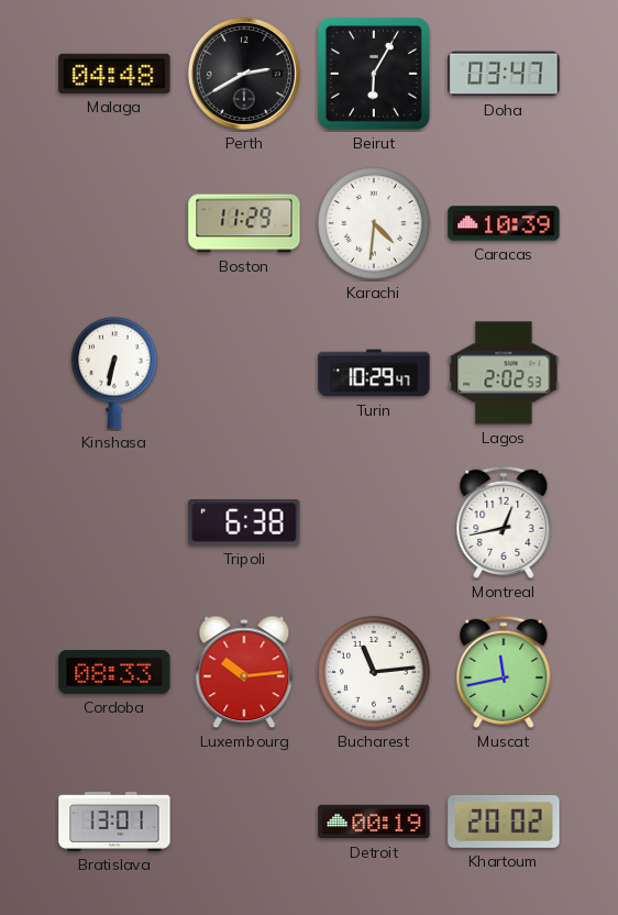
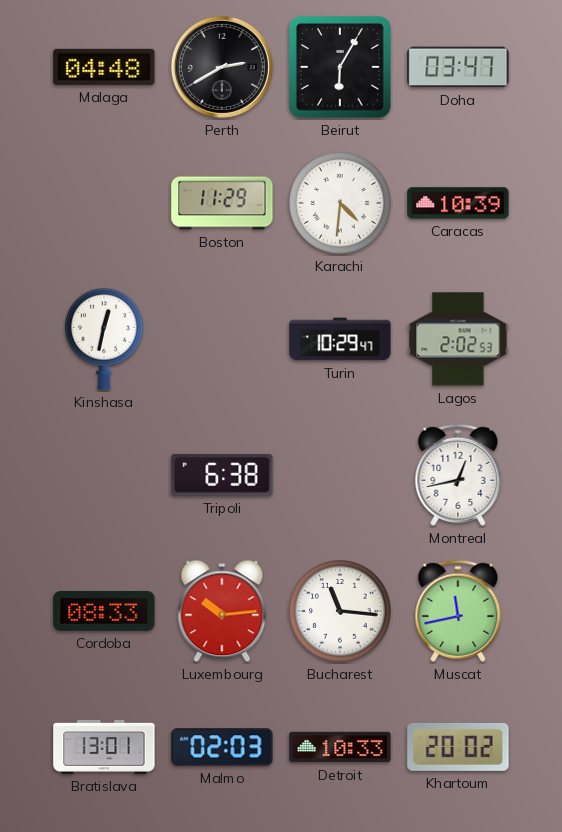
Kinshasa: 6:32 -> 12:32
Bucharest: 11:14 -> 11:16
Malmo: none -> 02:03
Detroit: 00:19 -> 10:33
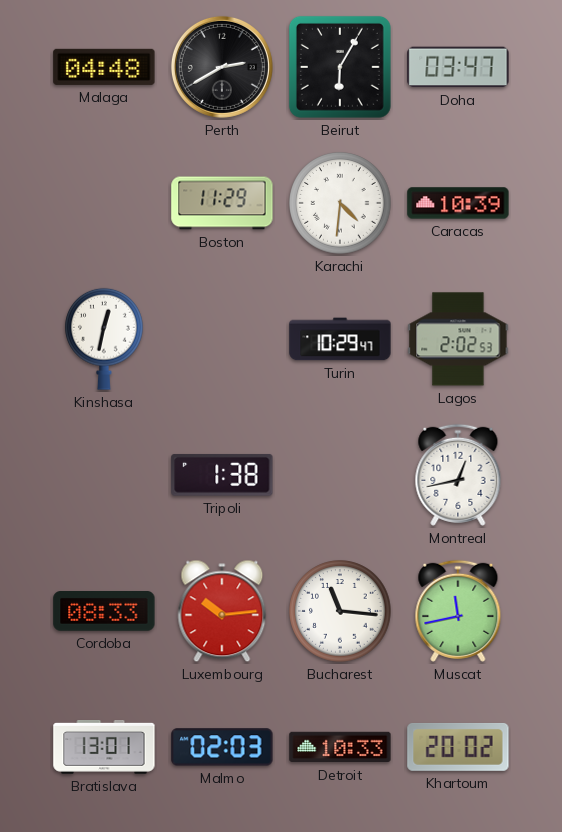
Tripoli: 6:38 -> 1:38
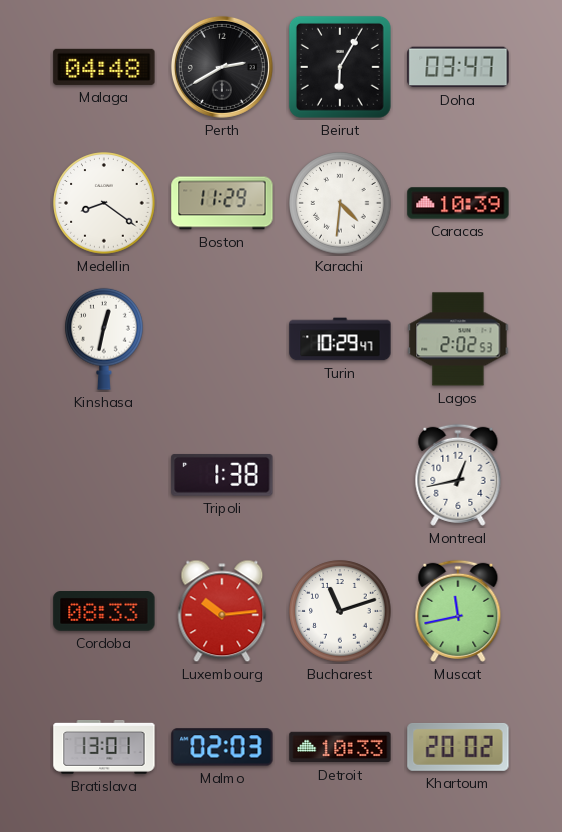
Medellin: none -> 8:21
Bucharest: 11:16 -> 11:12
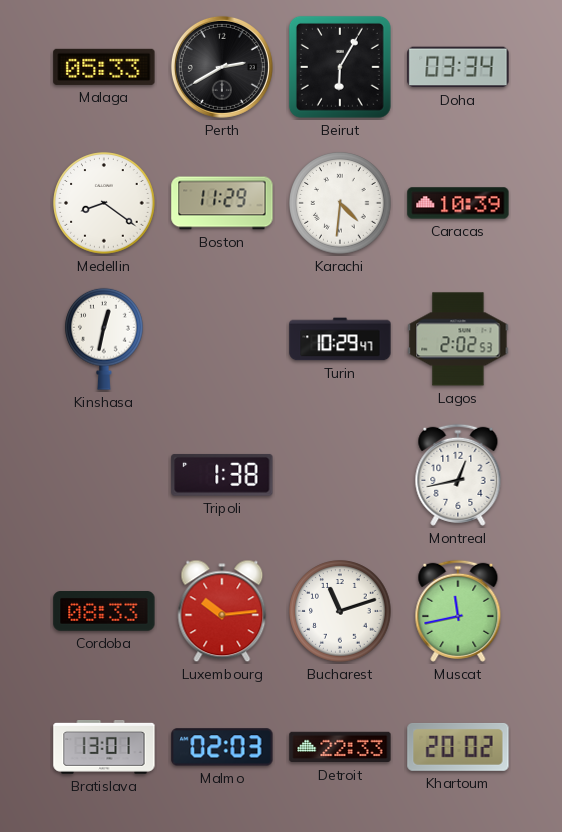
Malaga: 04:48 -> 05:33
Doha: 03:47 -> 03:34
Detroit: 10:33 -> 22:33
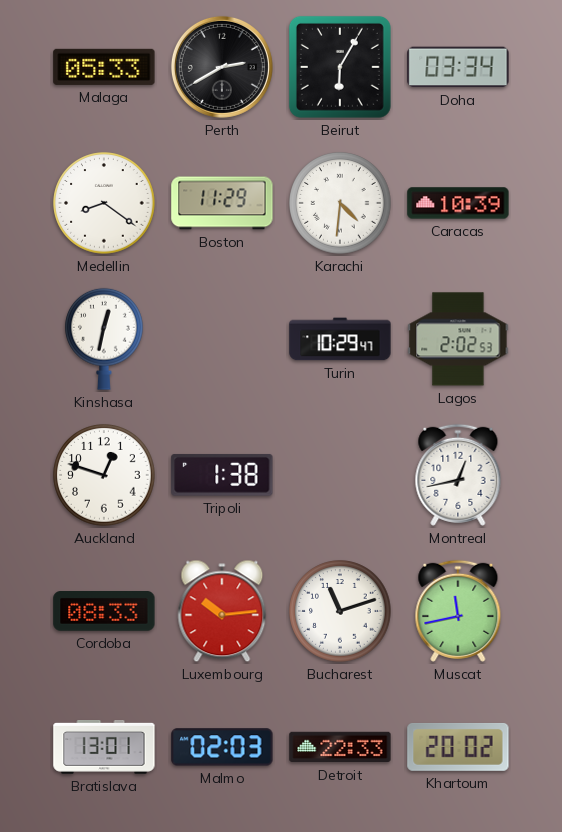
Auckland: none -> 12:48
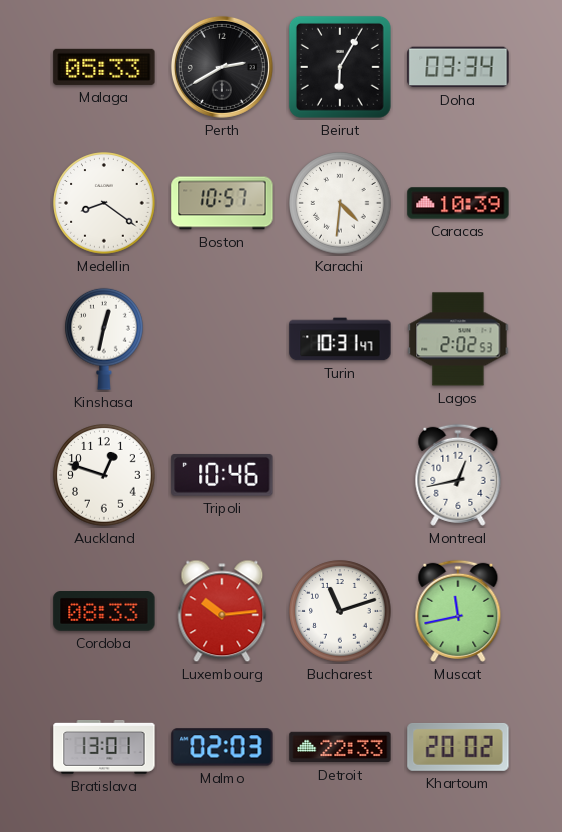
Boston: 11:29 -> 10:57
Turin: 10:29 -> 10:31
Tripoli: 1:38 -> 10:46
